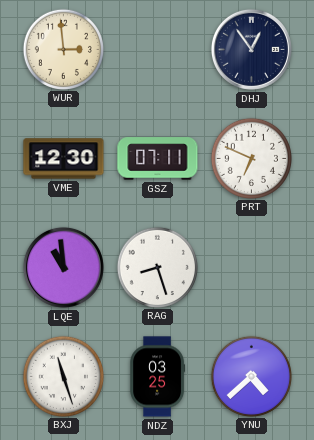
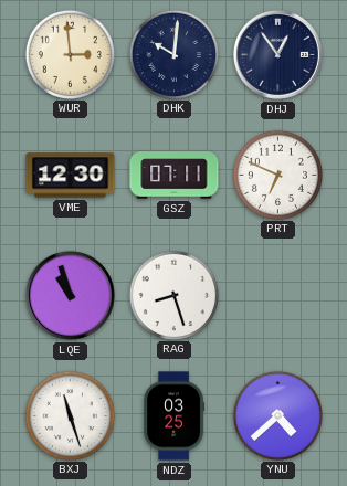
DHK: none -> 10:01
LQE: 10:59 -> 10:57
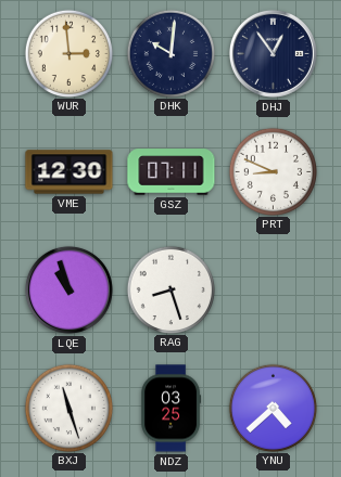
PRT: 6:49 -> 8:49
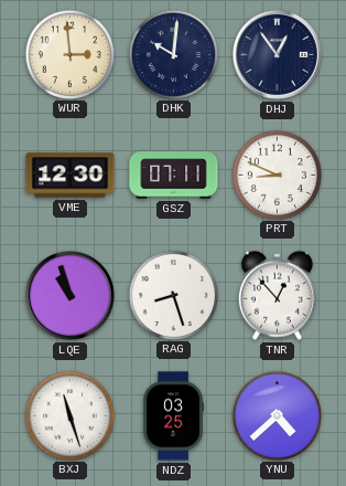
TNR: none -> 12:53
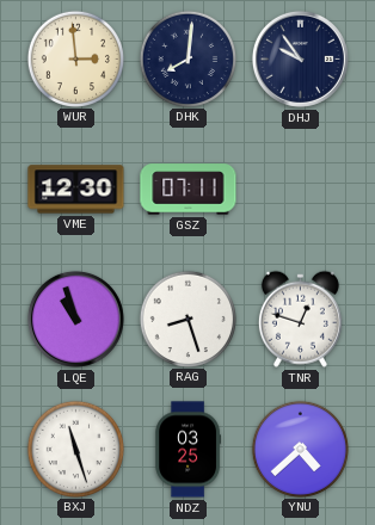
DHK: 10:01 -> 8:01
DHJ: 12:54 -> 9:54
PRT: 8:49 -> none
TNR: 12:53 -> 12:48
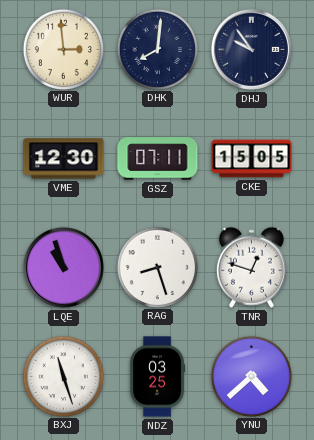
CKE: none -> 15:05
